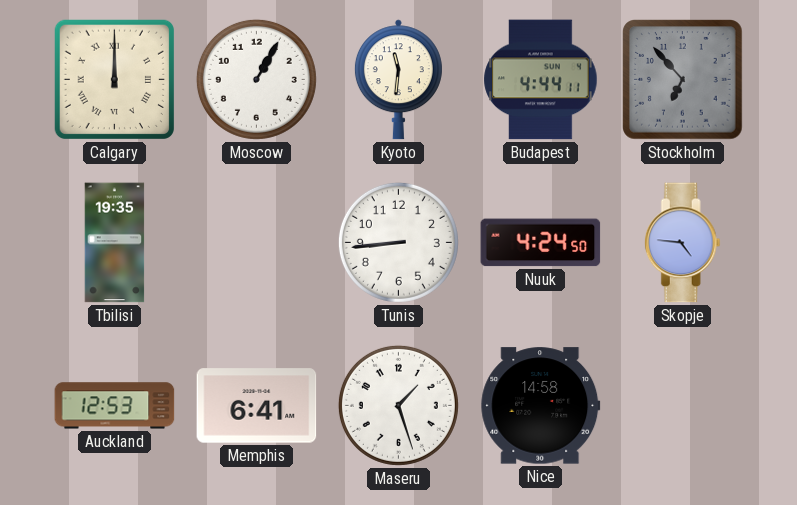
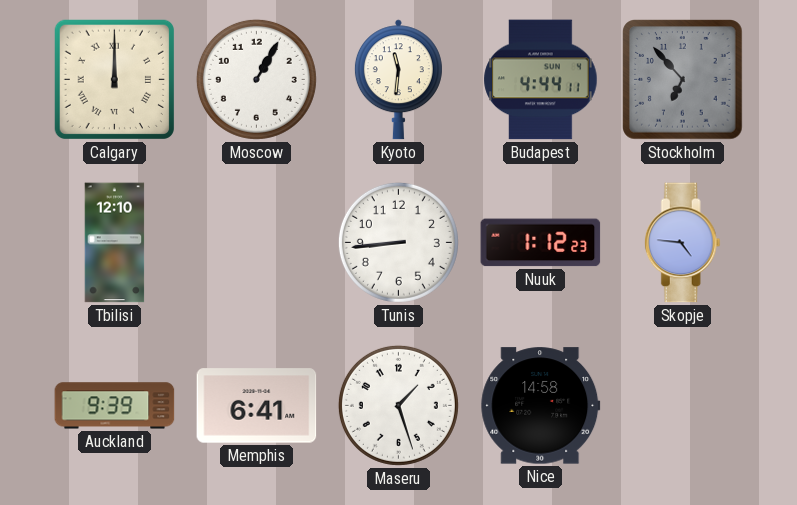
Tbilisi: 19:35 -> 12:10
Nuuk: 4:24 -> 1:12
Auckland: 12:53 -> 9:39
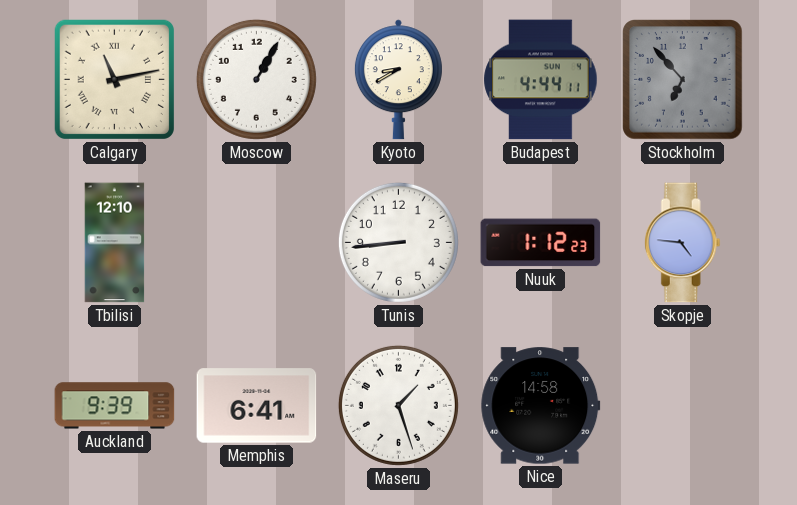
Calgary: 12:00 -> 11:13
Kyoto: 11:31 -> 8:40
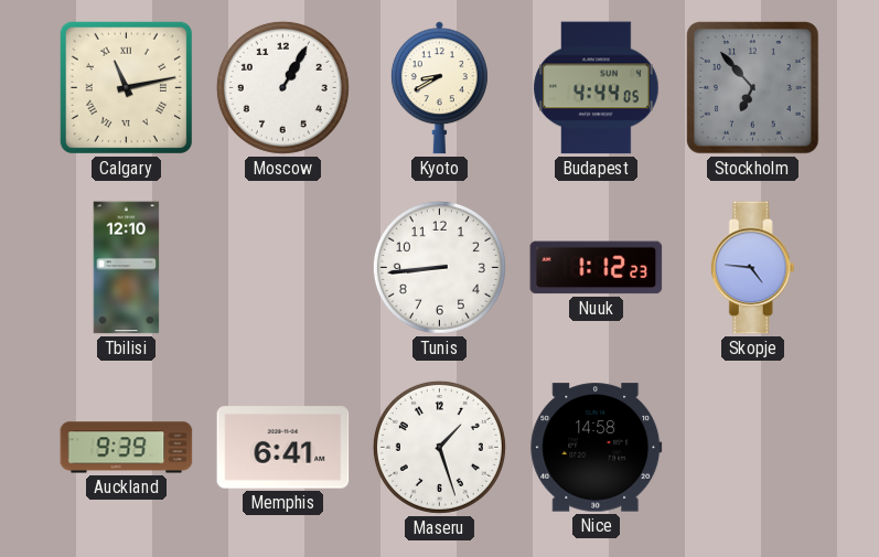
Budapest: 4:44:11 -> 4:44:05
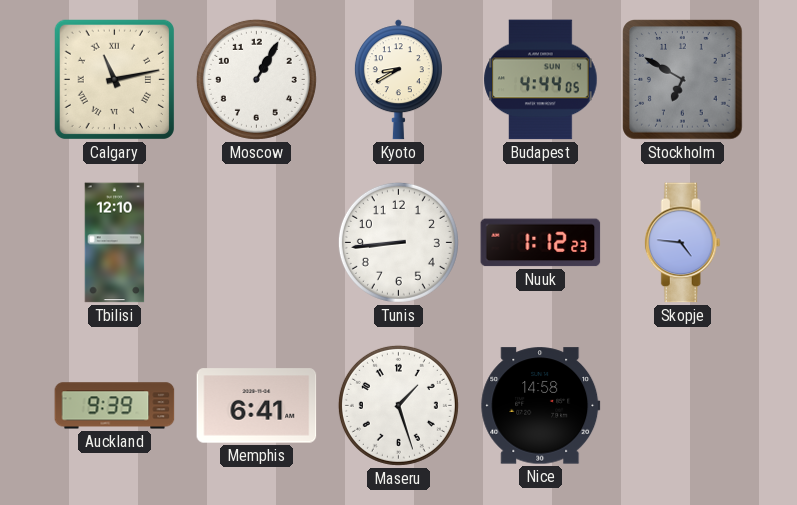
Stockholm: 6:53 -> 6:50
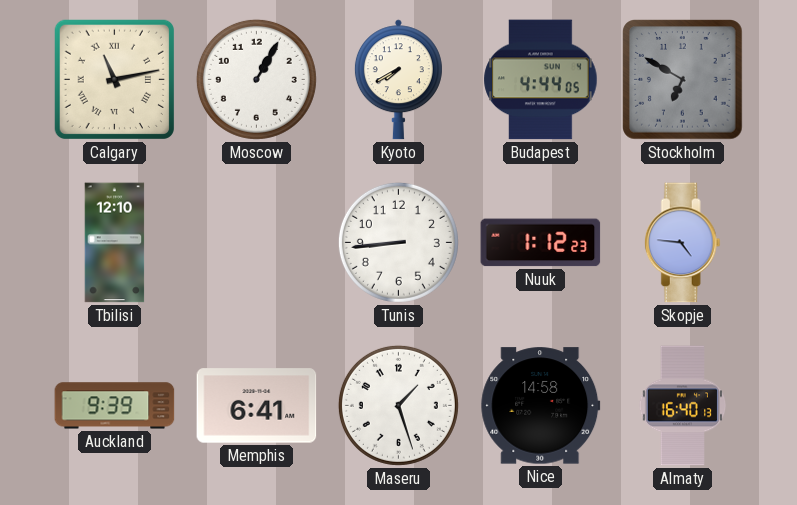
Kyoto: 8:40 -> 7:40
Almaty: none -> 16:40
